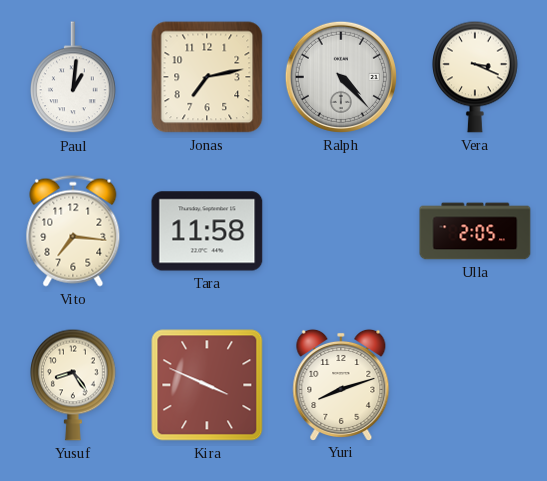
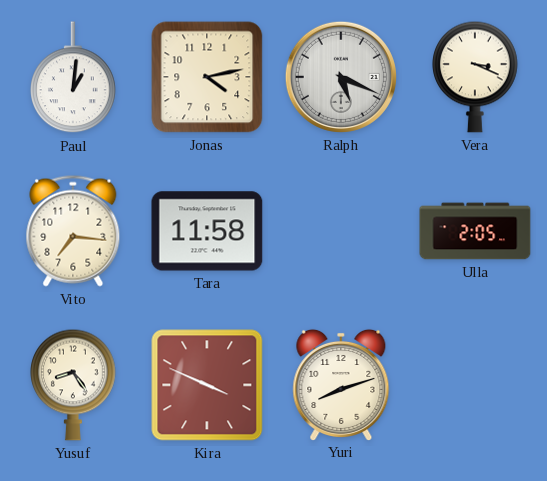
Jonas: 7:13 -> 4:13
Ralph: 4:23 -> 5:19
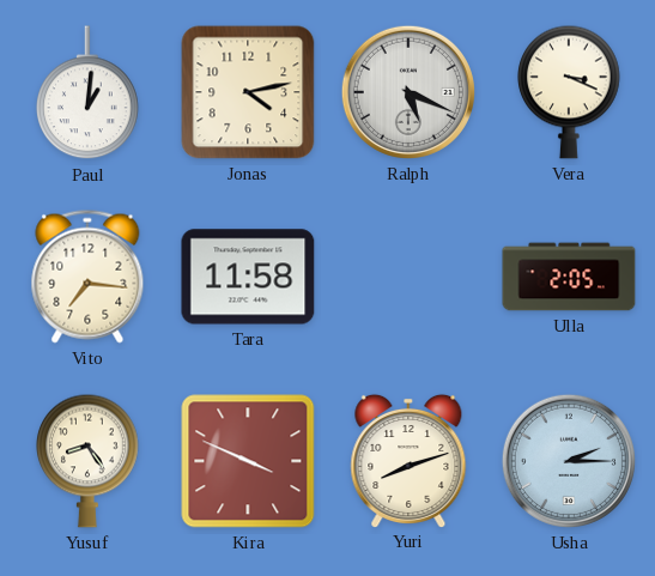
Usha: none -> 2:15
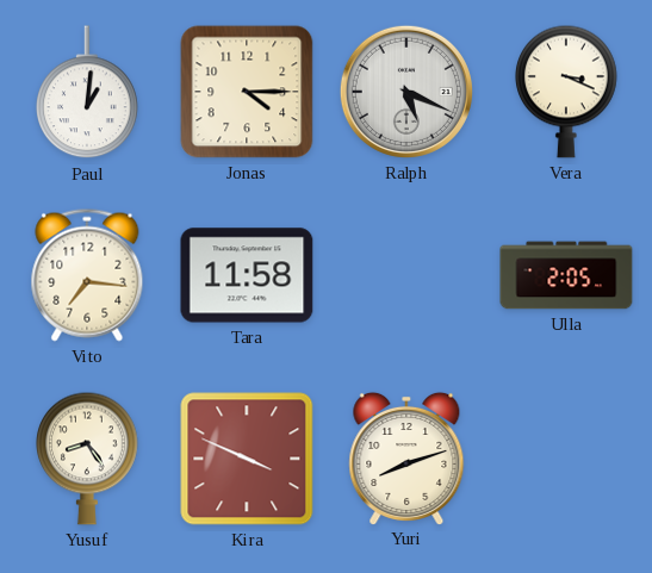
Jonas: 4:13 -> 4:15
Usha: 2:15 -> none
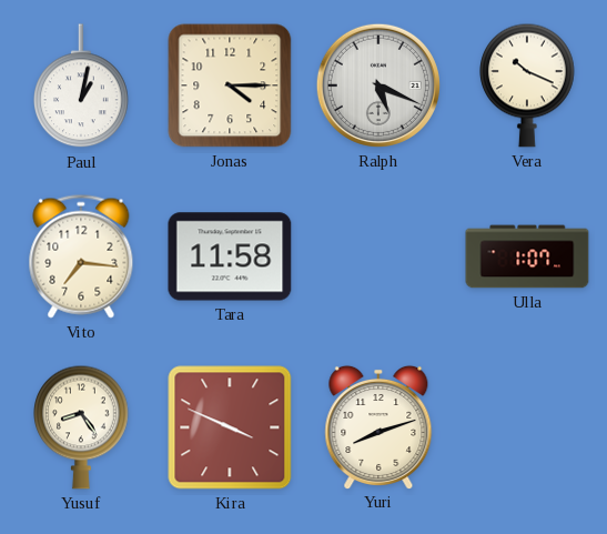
Paul: 1:01 -> 1:02
Vera: 3:19 -> 10:19
Ulla: 2:05 -> 1:07
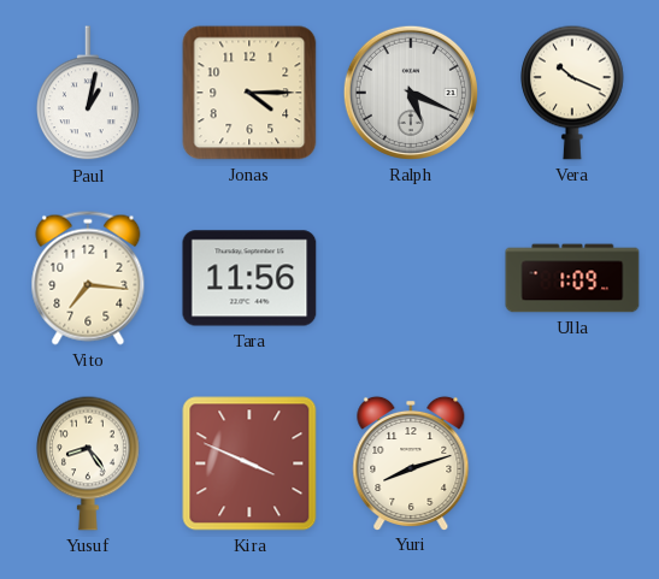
Tara: 11:58 -> 11:56
Ulla: 1:07 -> 1:09
